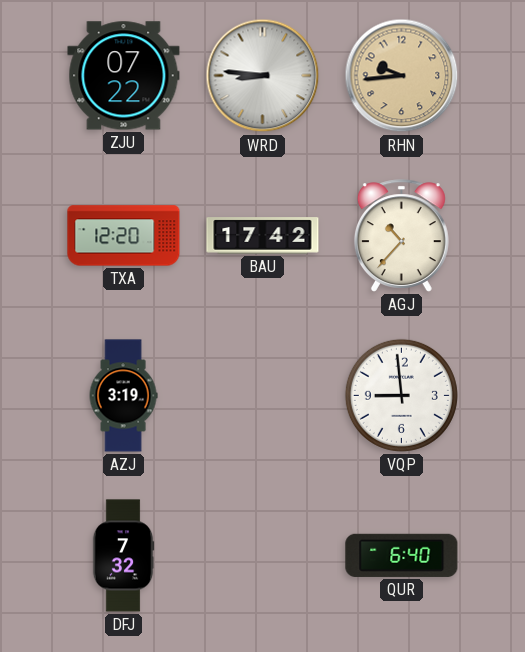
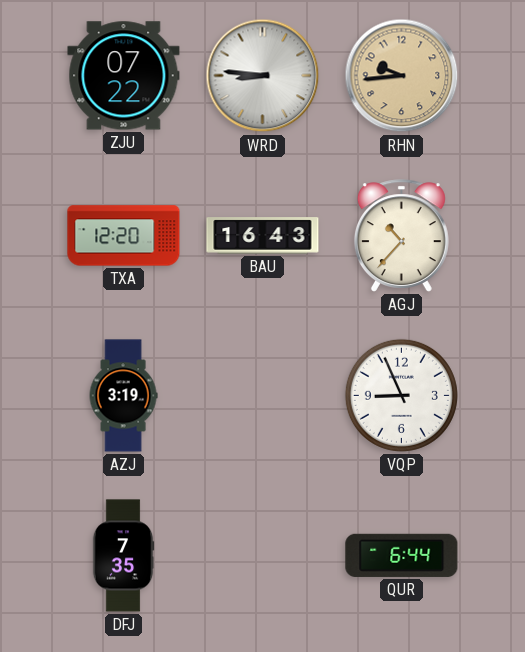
BAU: 17:42 -> 16:43
VQP: 8:59 -> 8:56
DFJ: 7:32 -> 7:35
QUR: 6:40 -> 6:44
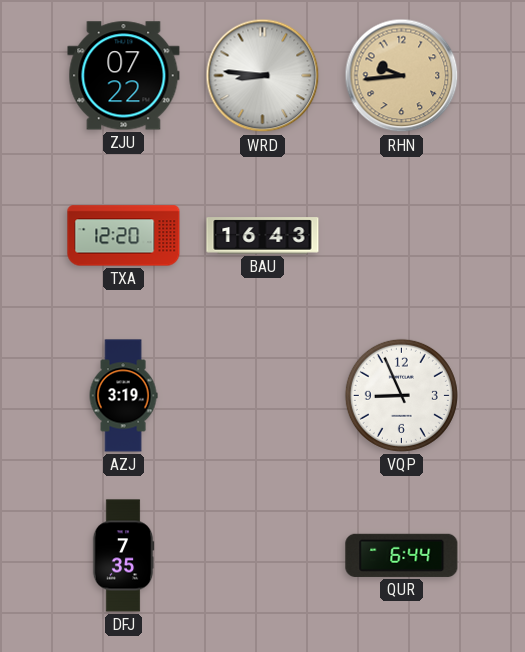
AGJ: 10:37 -> none
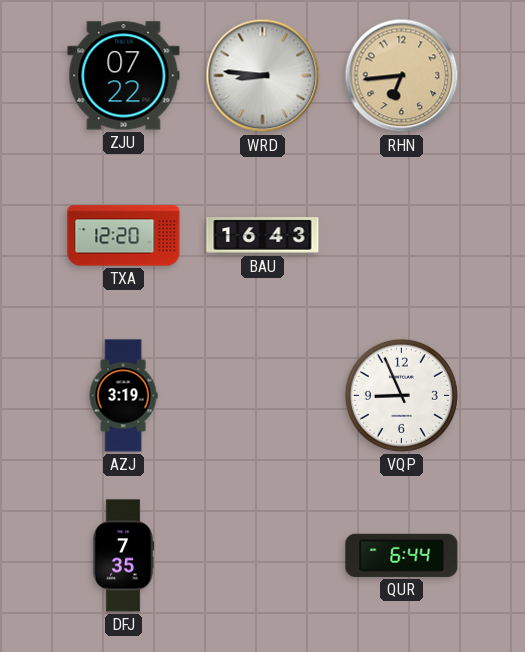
RHN: 9:44 -> 6:44
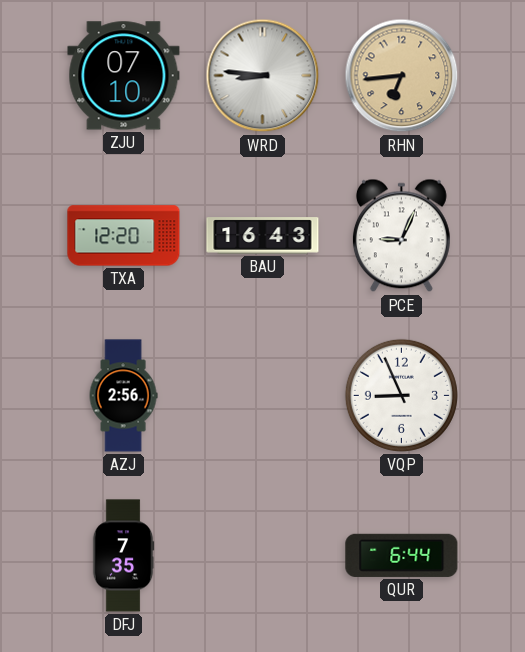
ZJU: 07:22 -> 07:10
PCE: none -> 9:04
AZJ: 3:19 -> 2:56
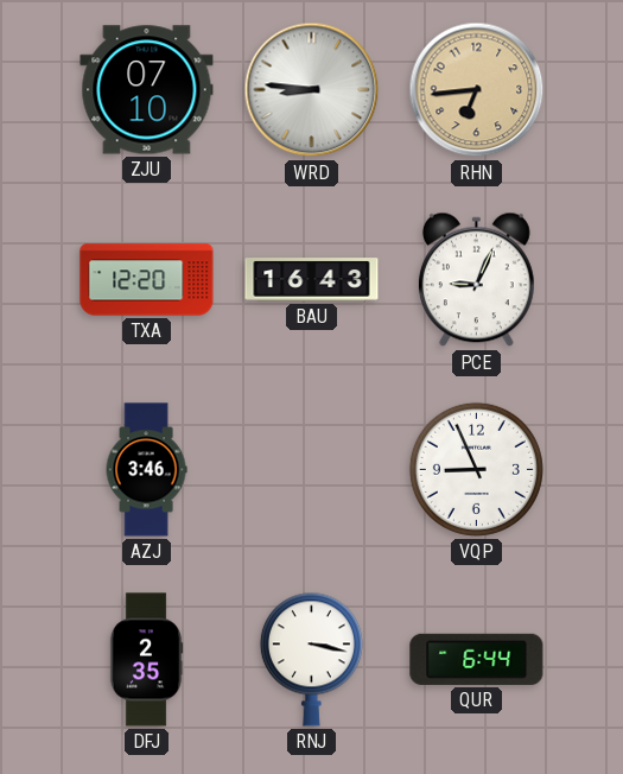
AZJ: 2:56 -> 3:46
DFJ: 7:35 -> 2:35
RNJ: none -> 3:17
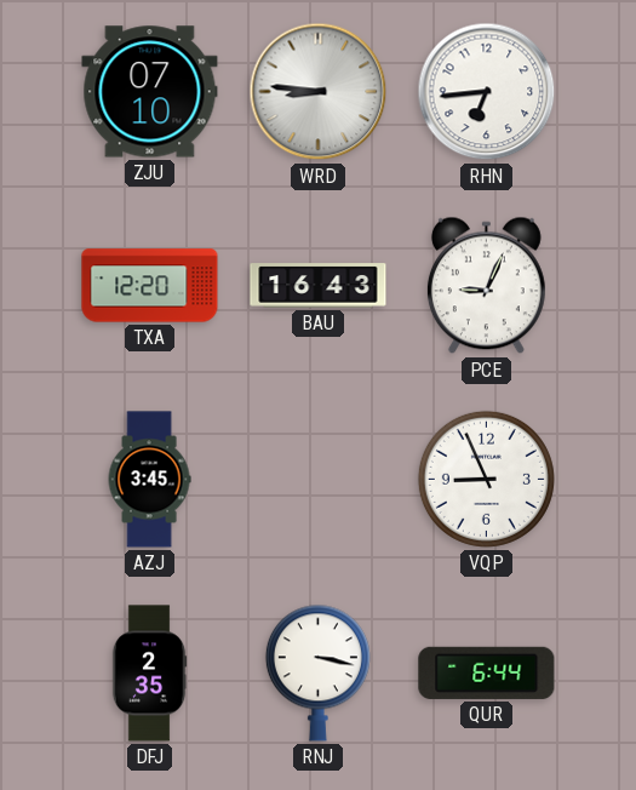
RHN dial: champagne -> white
AZJ: 3:46 -> 3:45
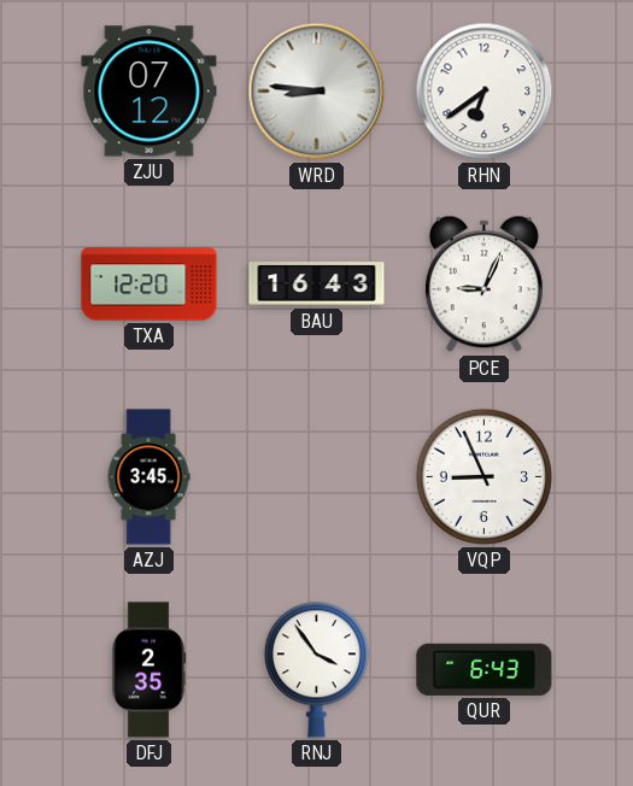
ZJU: 07:10 -> 07:12
RHN: 6:44 -> 6:39
RNJ: 3:17 -> 3:54
QUR: 6:44 -> 6:43
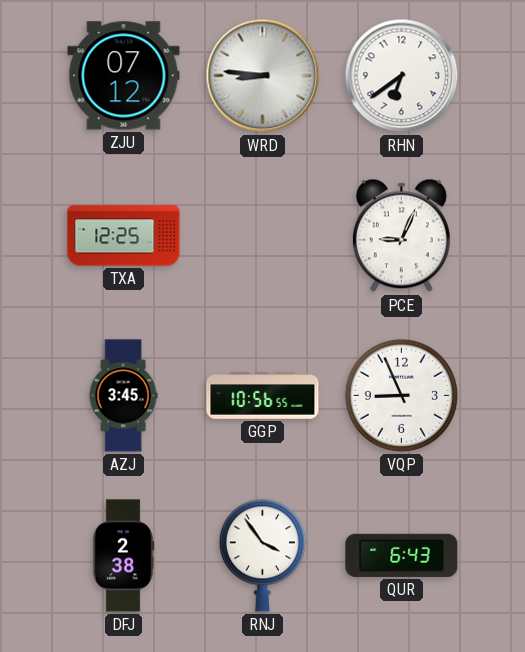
TXA: 12:20 -> 12:25
BAU: 16:43 -> none
GGP: none -> 10:56
DFJ: 2:35 -> 2:38
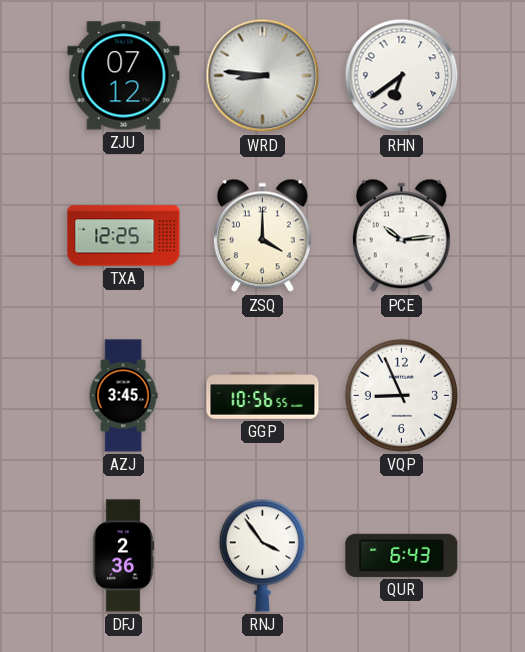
ZSQ: none -> 4:00
PCE: 9:04 -> 10:14
DFJ: 2:38 -> 2:36
